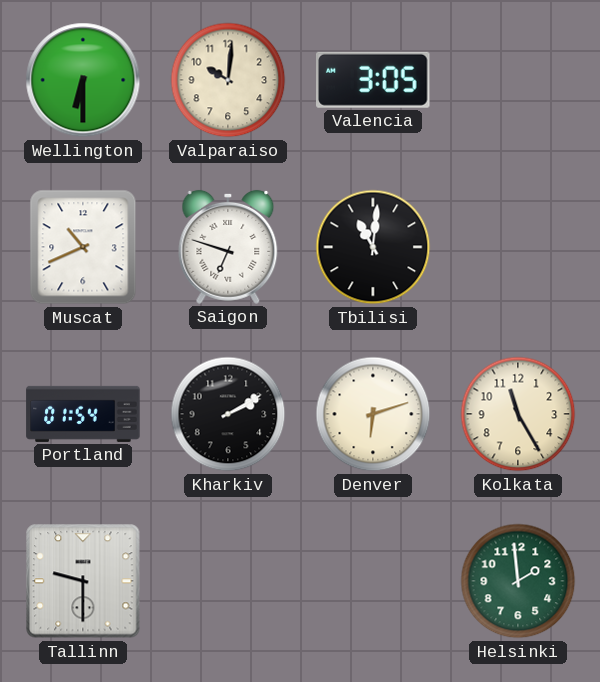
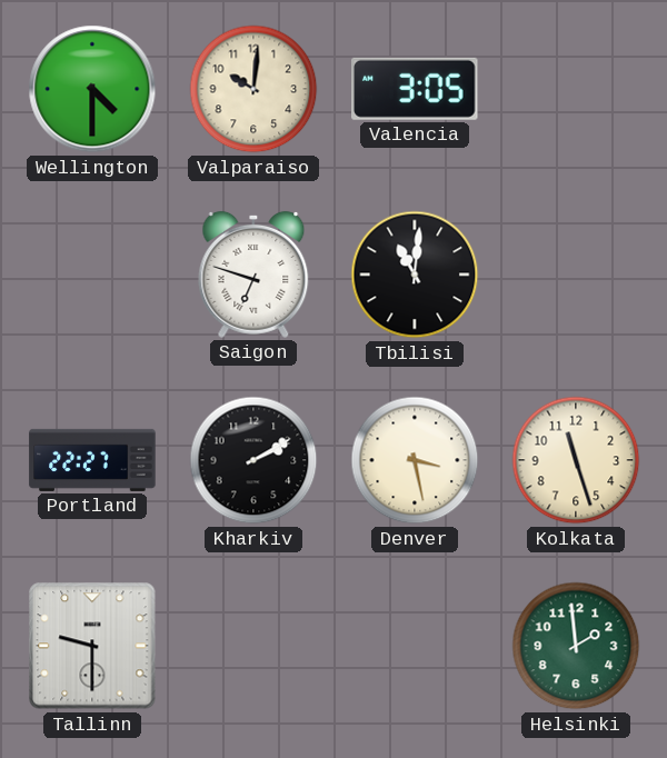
Wellington: 6:30 -> 4:30
Muscat: 10:41 -> none
Portland: 01:54 -> 22:27
Denver: 6:12 -> 3:28
Kolkata: 11:25 -> 11:27
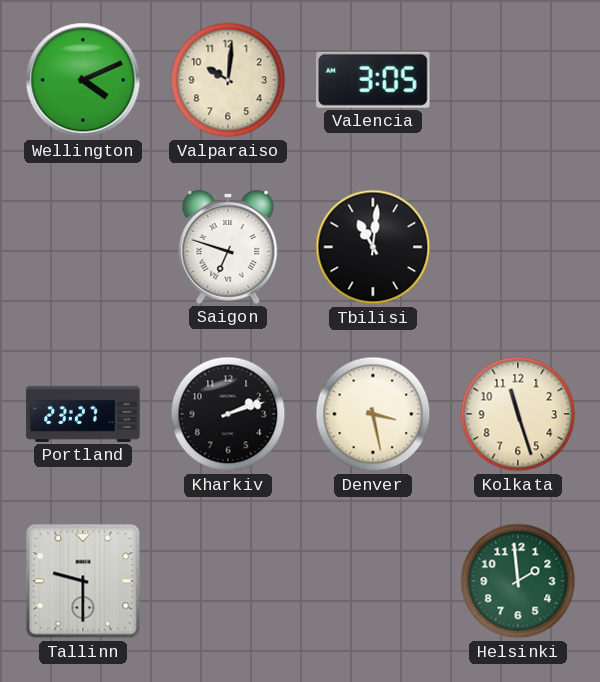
Wellington: 4:30 -> 4:11
Portland: 22:27 -> 23:27
Kharkiv: 2:10 -> 2:12
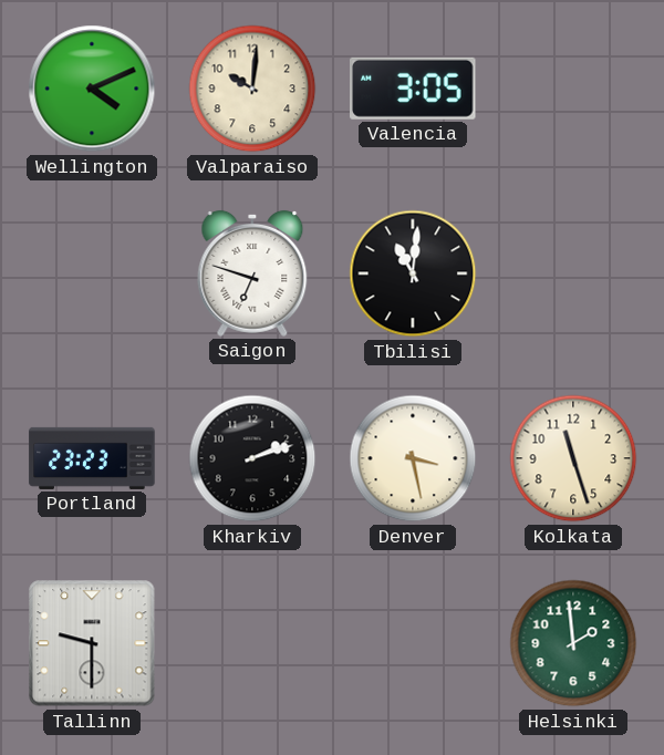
Portland: 23:27 -> 23:23
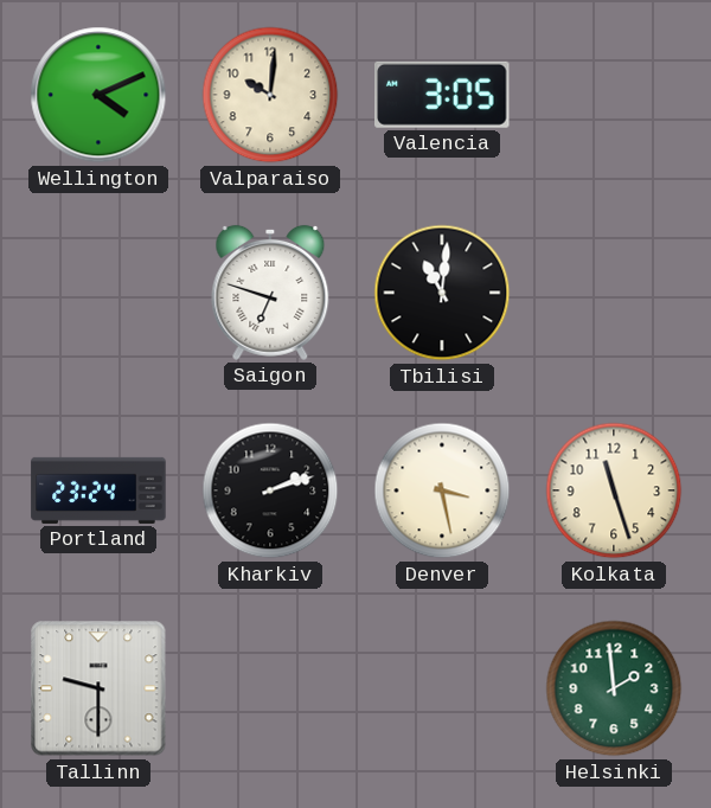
Portland: 23:23 -> 23:24
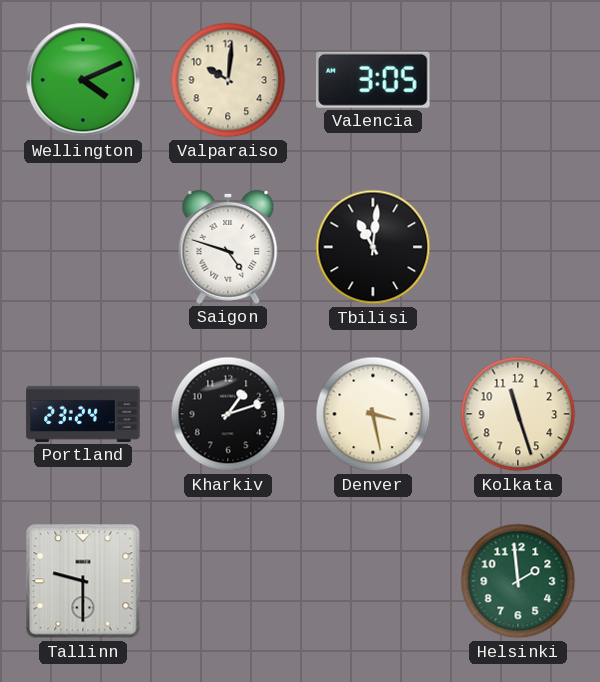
Saigon: 6:48 -> 4:48
Kharkiv: 2:12 -> 1:12
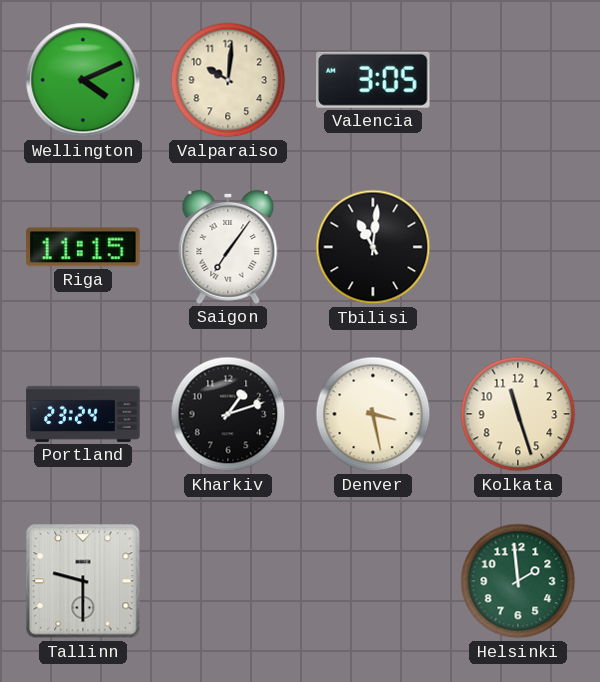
Riga: none -> 11:15
Saigon: 4:48 -> 7:06
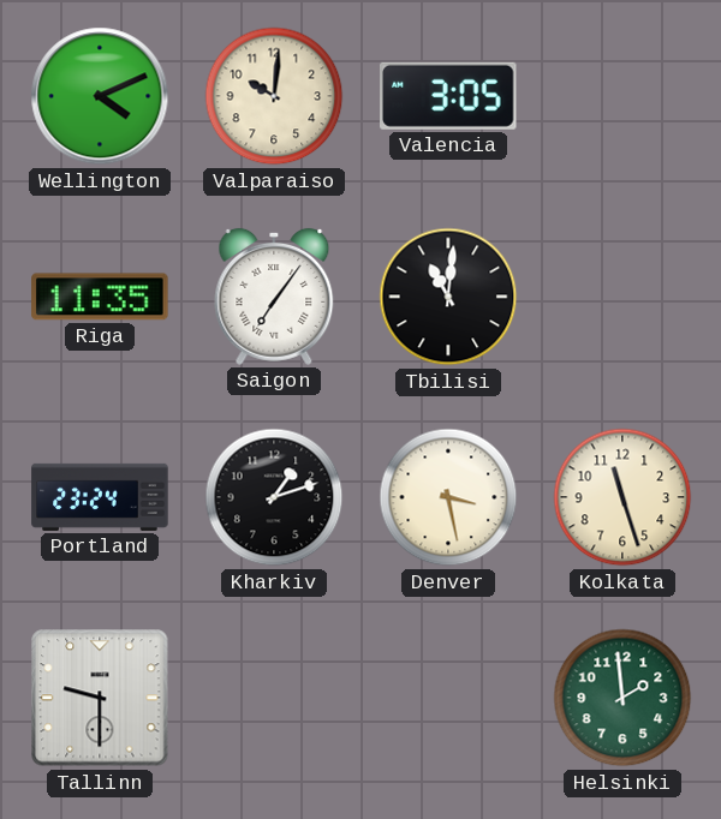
Riga: 11:15 -> 11:35
